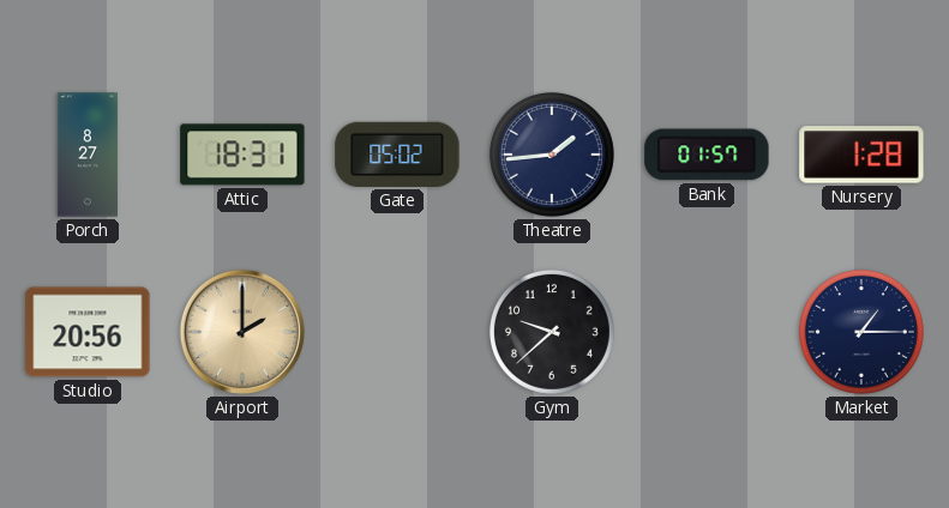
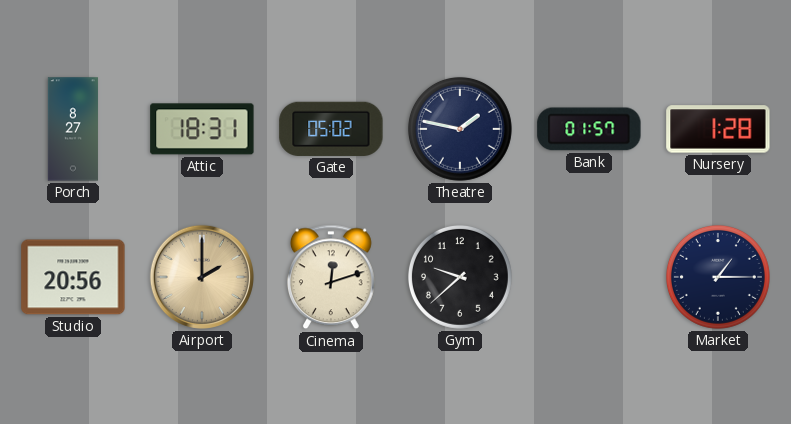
Theatre: 1:44 -> 1:47
Cinema: none -> 12:12
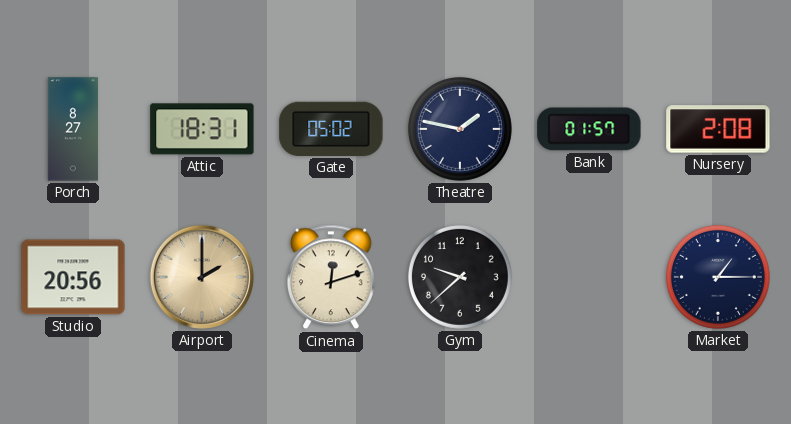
Nursery: 1:28 -> 2:08
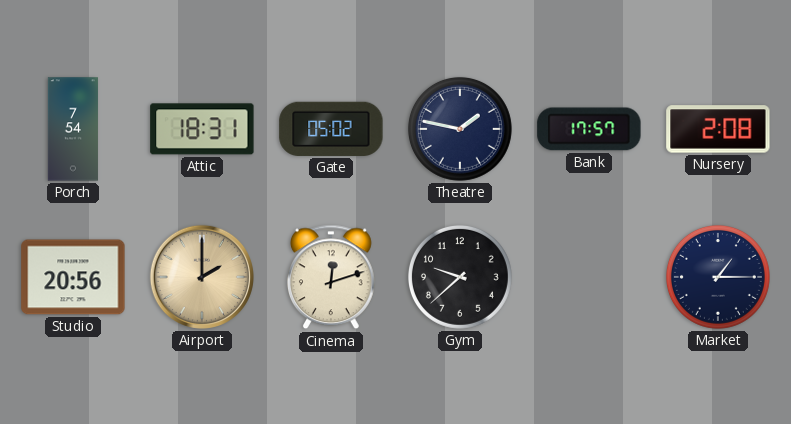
Porch: 8:27 -> 7:54
Bank: 01:57 -> 17:57
